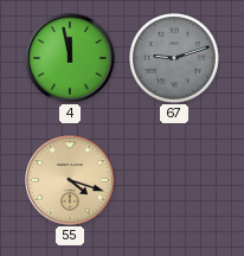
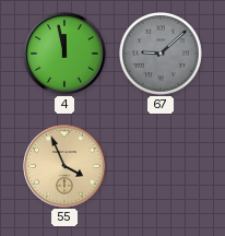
67: 9:12 -> 9:08
55: 4:18 -> 3:56
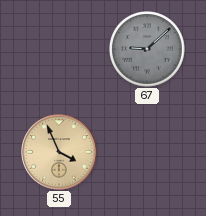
4: 11:58 -> none
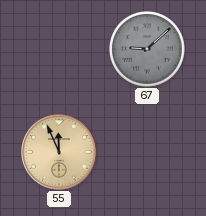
55: 3:56 -> 11:56
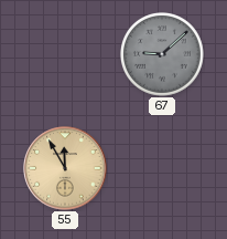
55: 11:56 -> 11:55
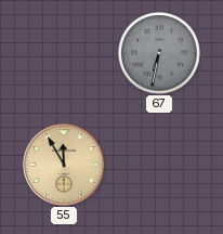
67: 9:08 -> 6:32
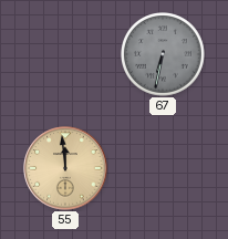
55: 11:55 -> 11:59
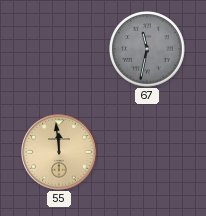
67: 6:32 -> 11:32
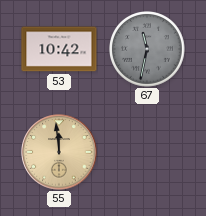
53: none -> 10:42
